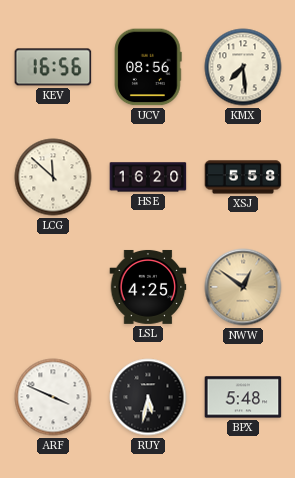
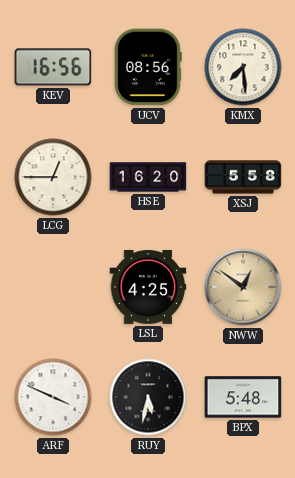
LCG: 11:52 -> 12:45
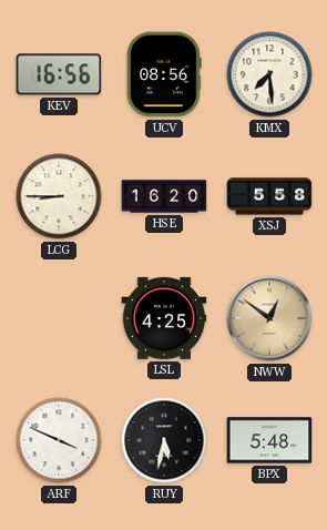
LCG: 12:45 -> 8:45
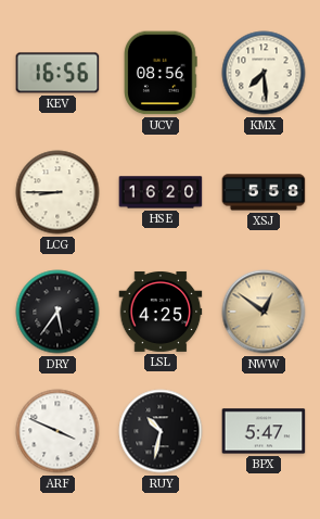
DRY: none -> 5:36
RUY: 5:32 -> 10:32
BPX: 5:48 -> 5:47
